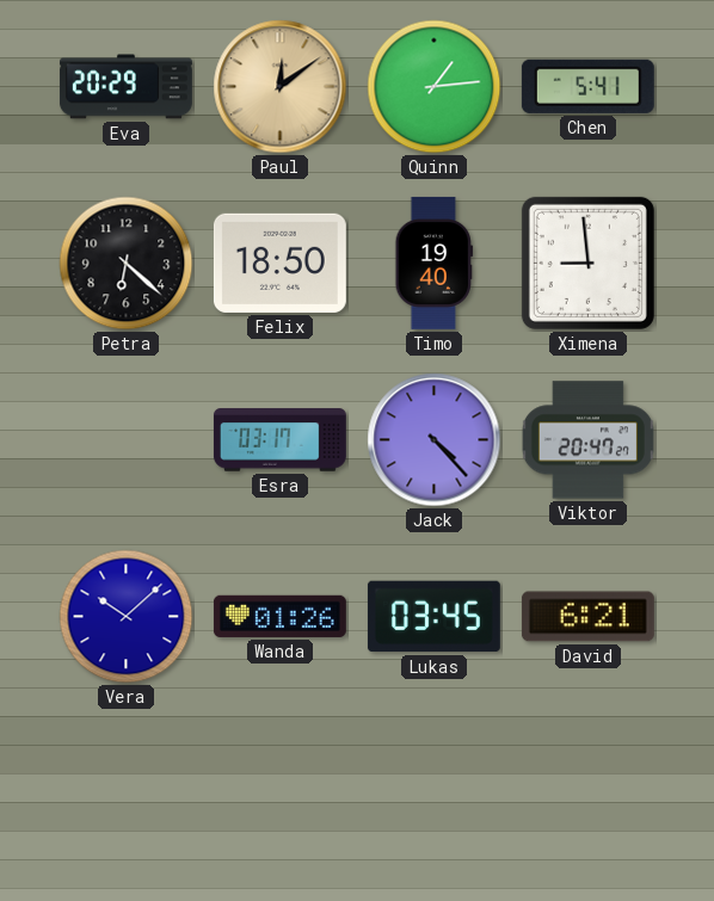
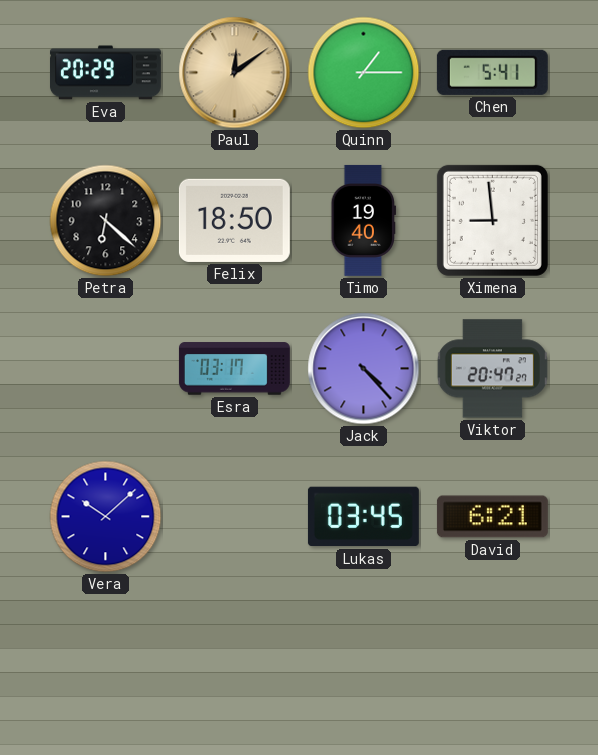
Quinn: 1:14 -> 1:15
Wanda: 01:26 -> none
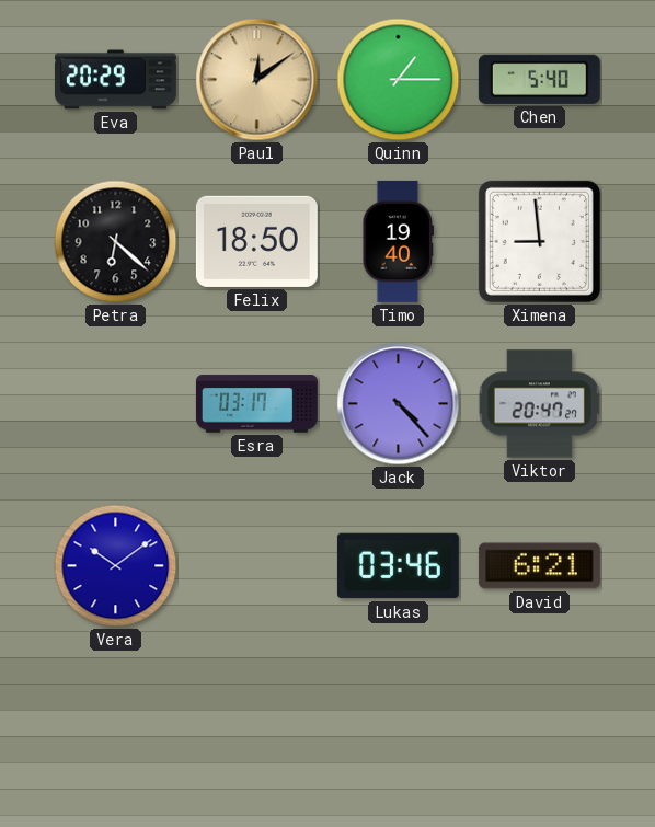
Chen: 5:41 -> 5:40
Vera: 10:08 -> 10:09
Lukas: 03:45 -> 03:46
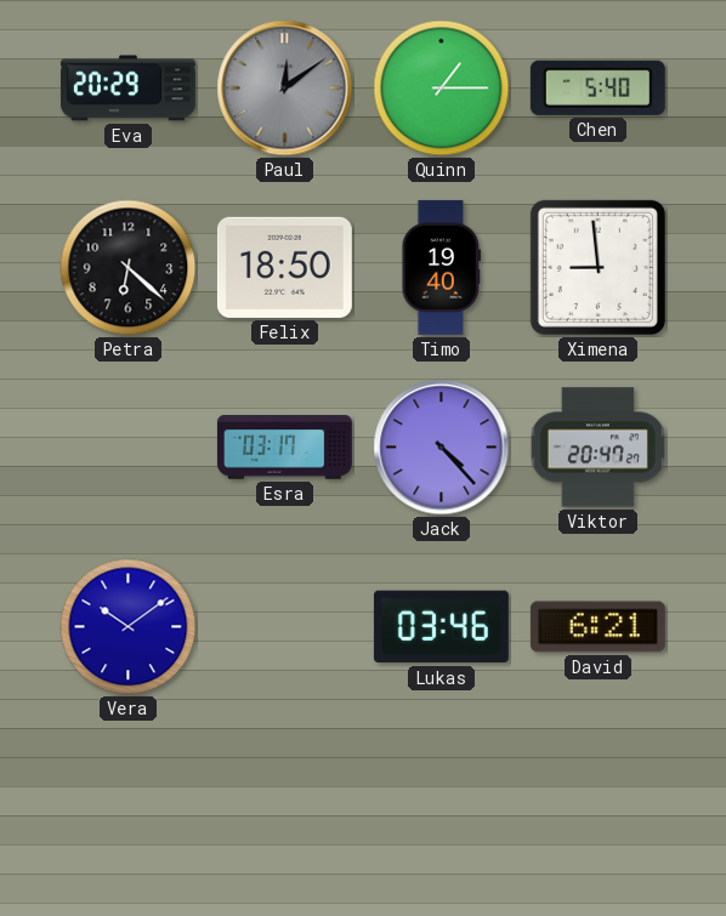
Paul dial: champagne -> grey
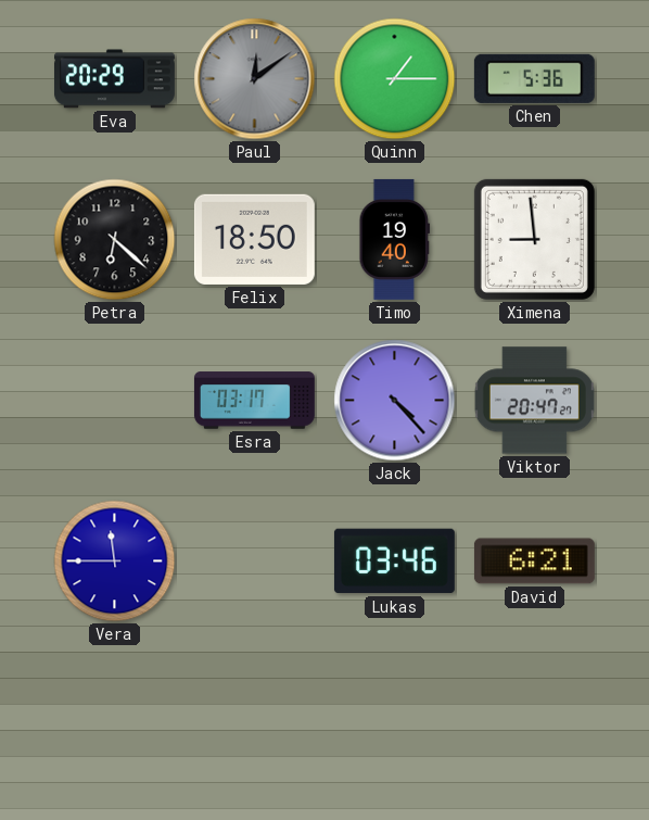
Chen: 5:40 -> 5:36
Vera: 10:09 -> 11:45
